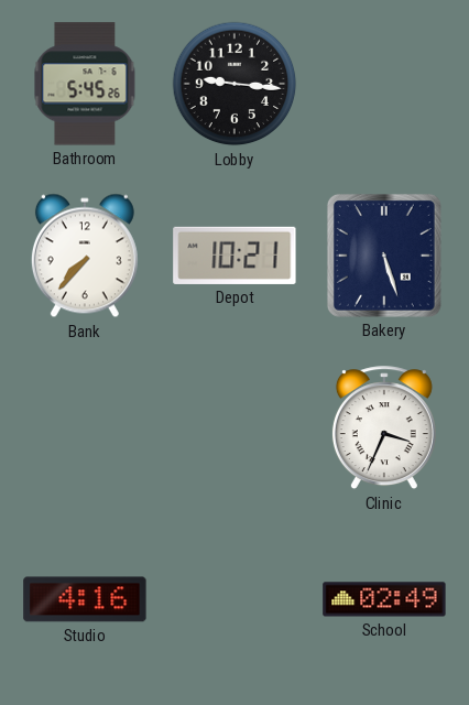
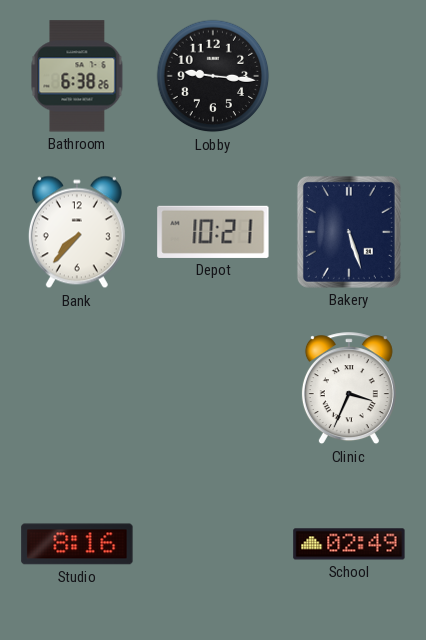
Bathroom: 5:45 -> 6:38
Studio: 4:16 -> 8:16
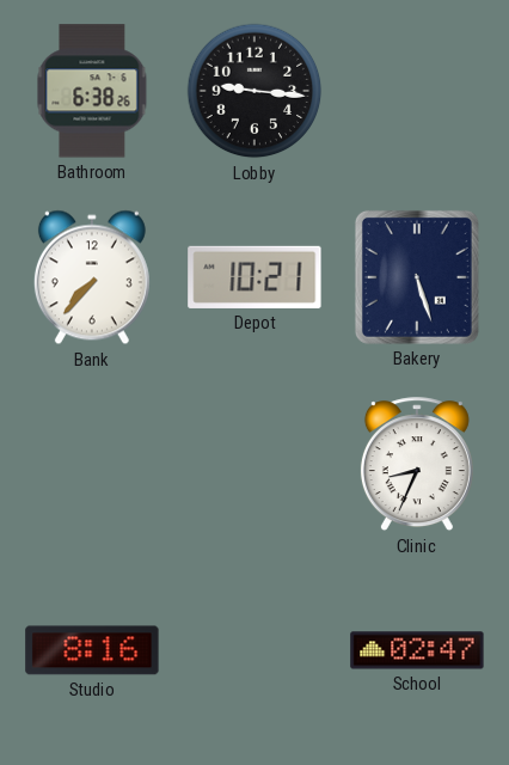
Clinic: 3:34 -> 8:34
School: 02:49 -> 02:47
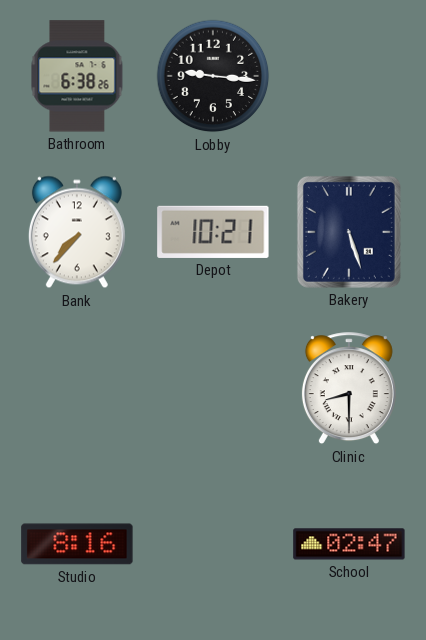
Clinic: 8:34 -> 8:30
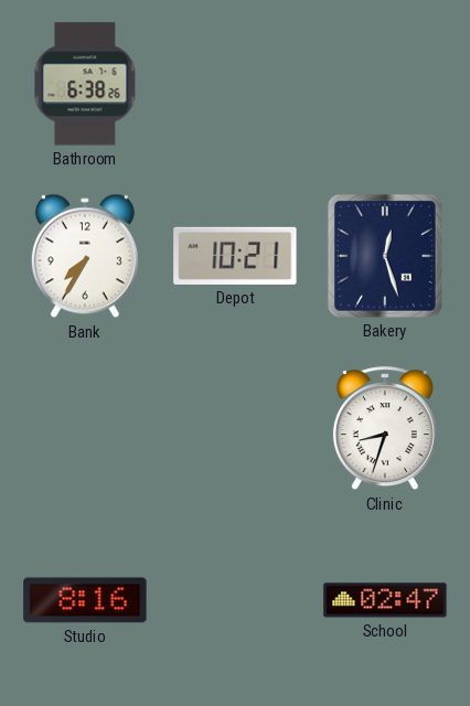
Lobby: 9:16 -> none
Bank: 7:37 -> 7:35
Bakery: 5:27 -> 12:27
Clinic: 8:30 -> 8:33
